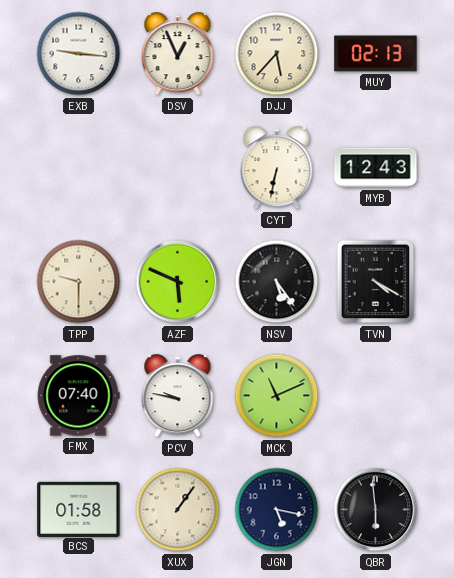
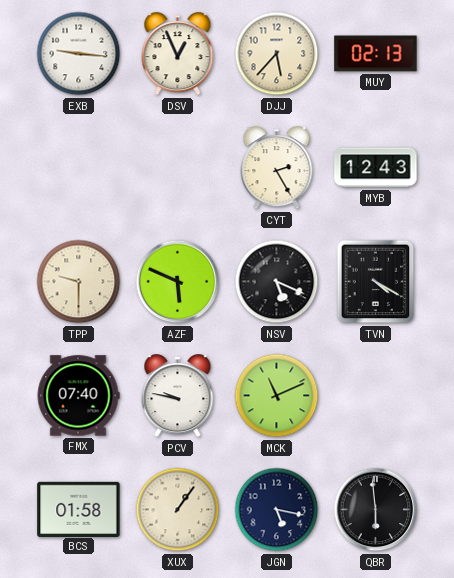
CYT: 6:32 -> 2:25
NSV: 5:24 -> 5:19
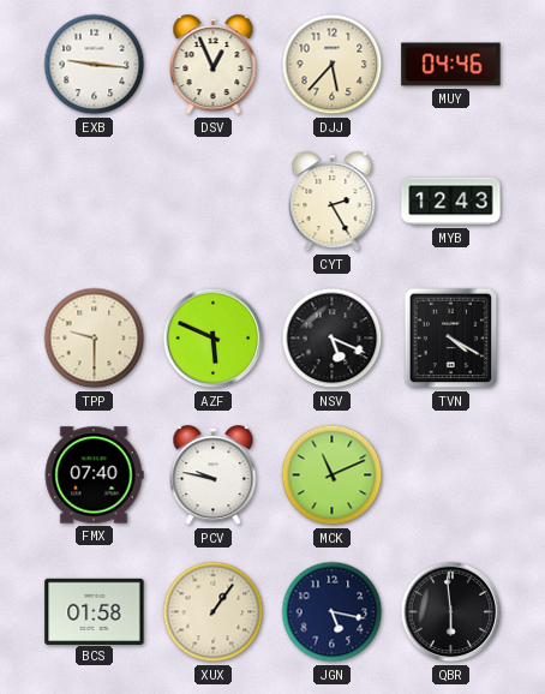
MUY: 02:13 -> 04:46
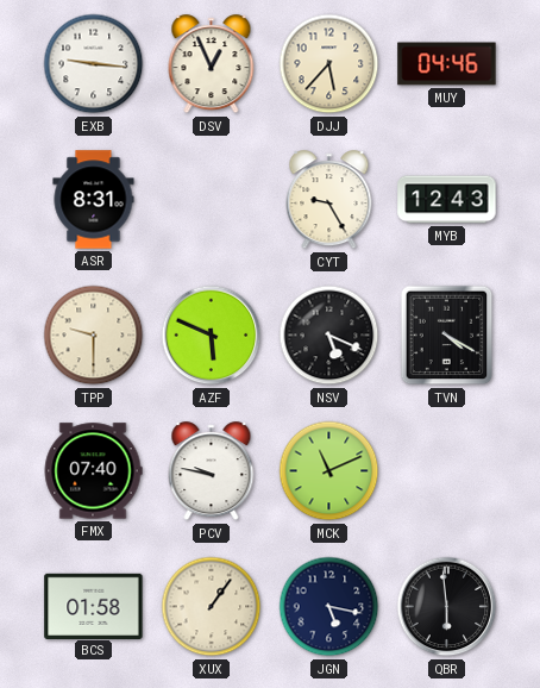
ASR: none -> 8:31
CYT: 2:25 -> 9:25
